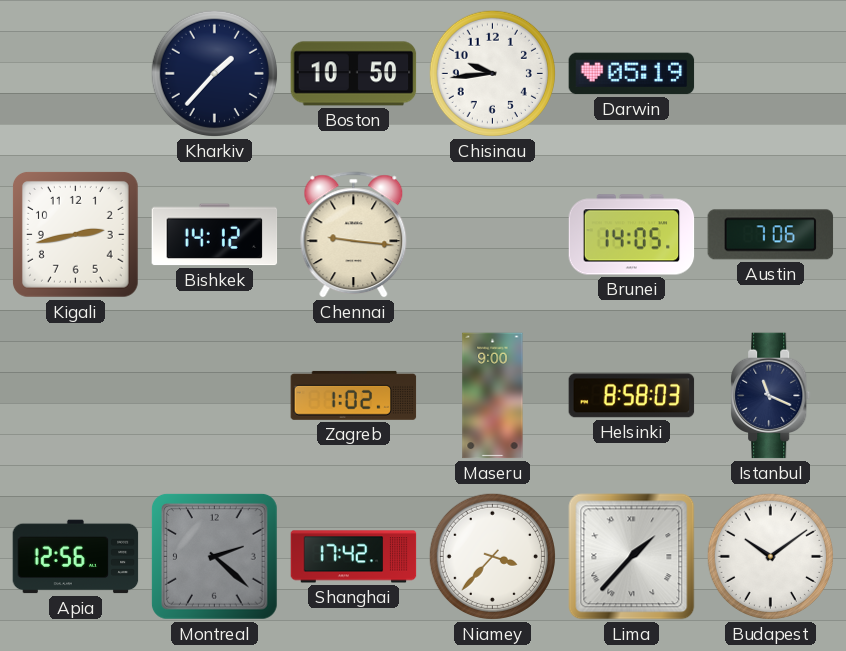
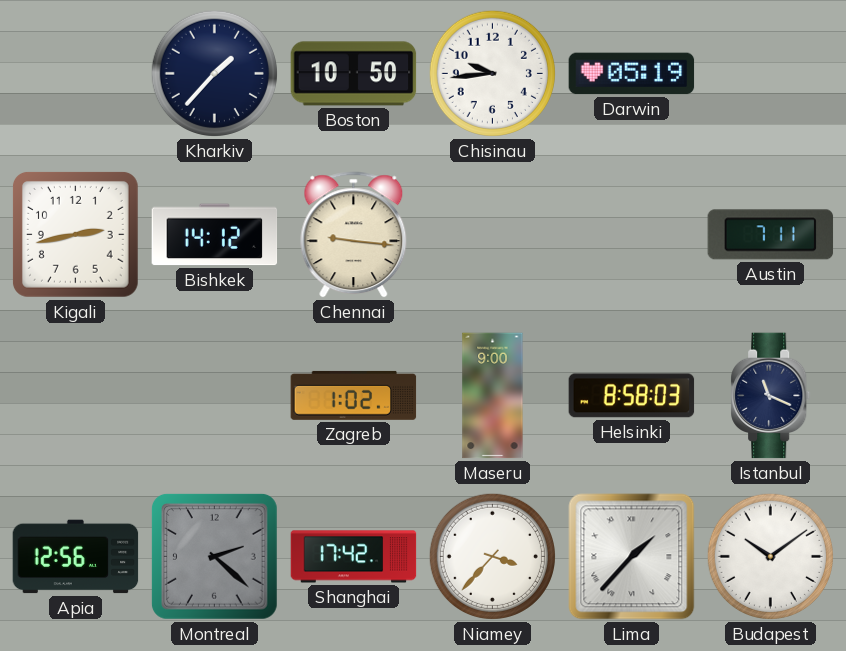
Brunei: 14:05 -> none
Austin: 7:06 -> 7:11
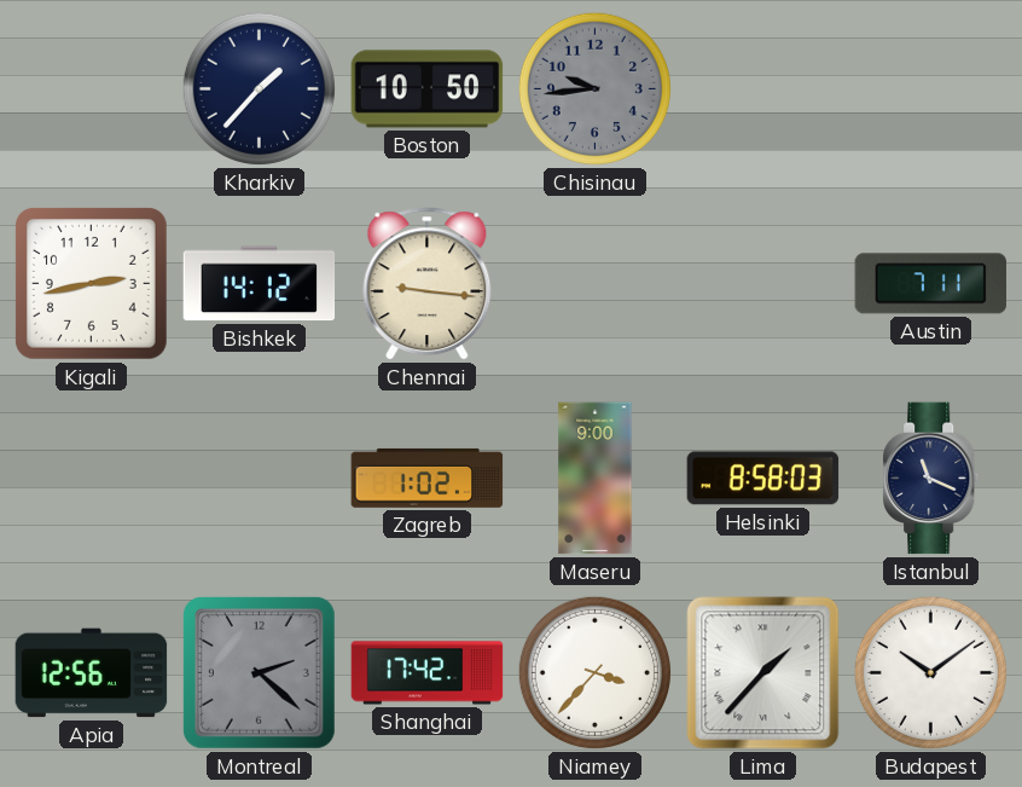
Chisinau dial: white -> grey
Darwin: 05:19 -> none
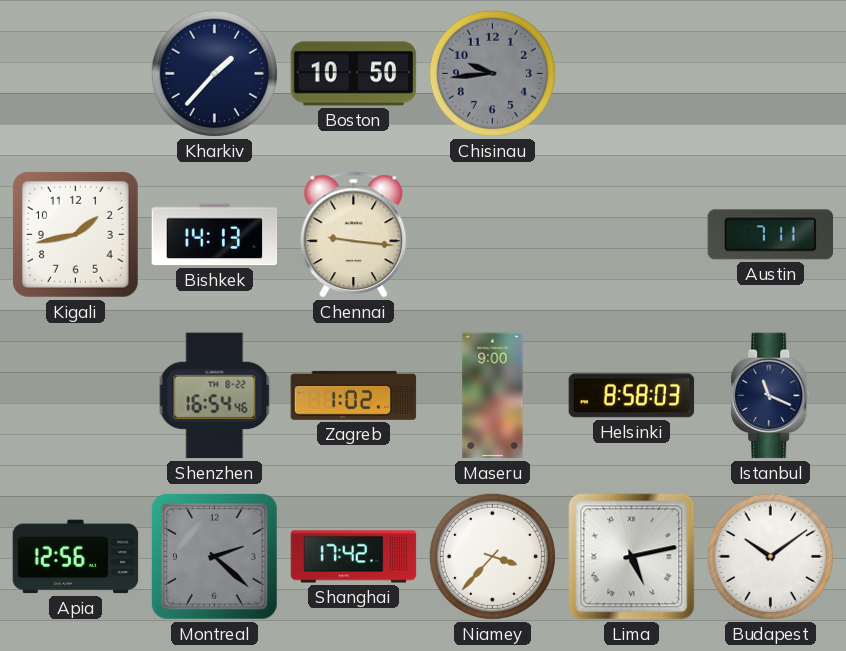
Kigali: 2:43 -> 1:43
Bishkek: 14:12 -> 14:13
Shenzhen: none -> 16:54
Lima: 1:37 -> 5:13
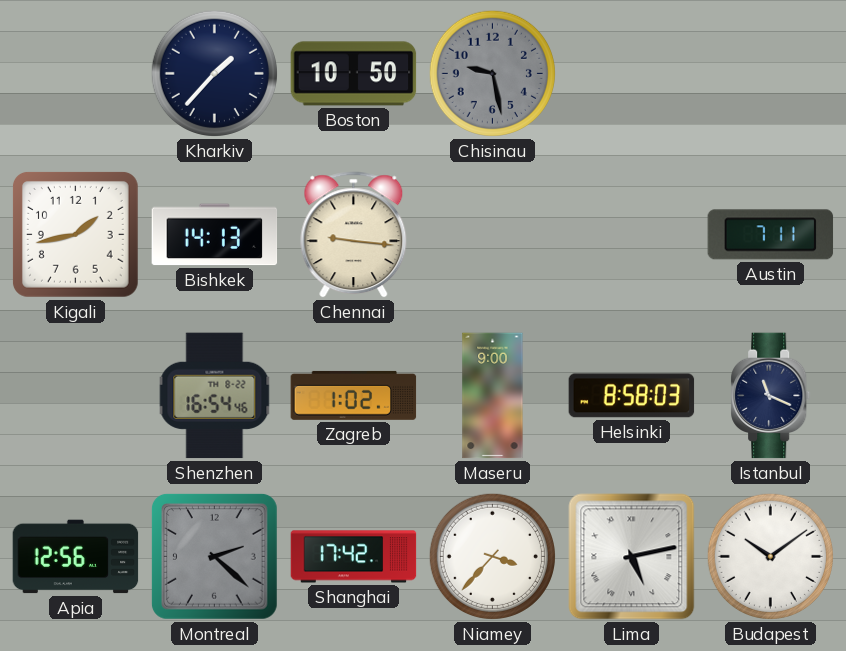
Chisinau: 9:44 -> 9:28
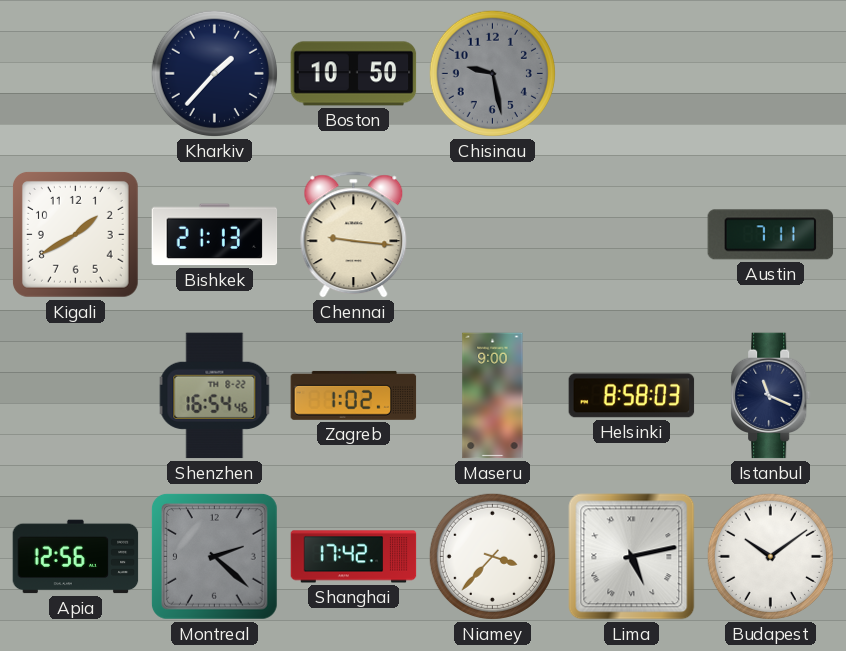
Kigali: 1:43 -> 1:40
Bishkek: 14:13 -> 21:13
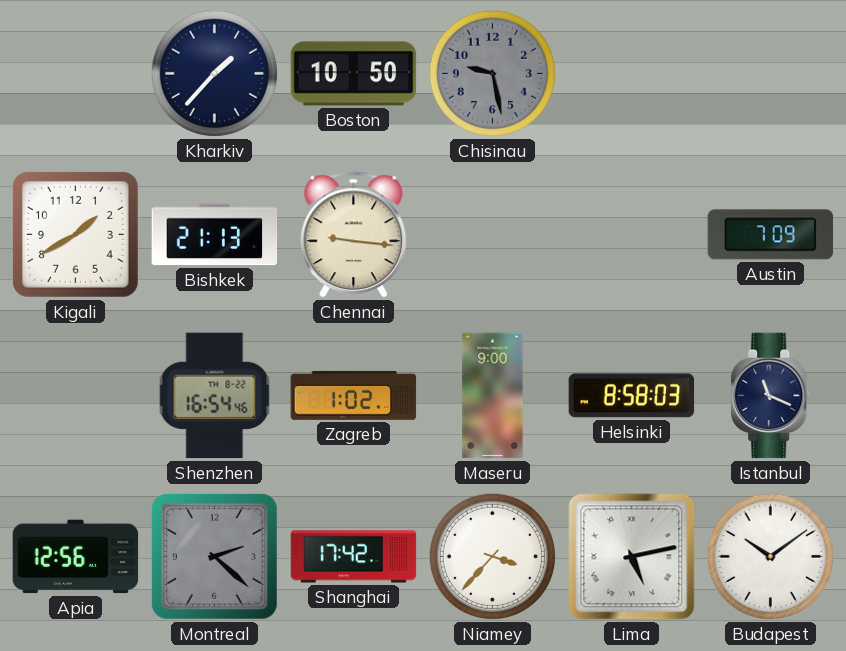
Austin: 7:11 -> 7:09
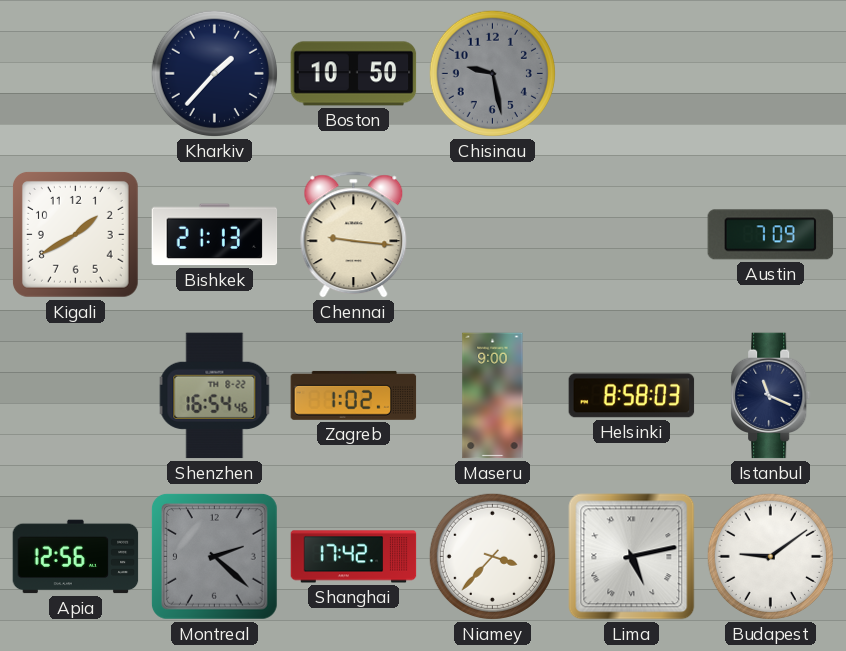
Budapest: 10:09 -> 9:09
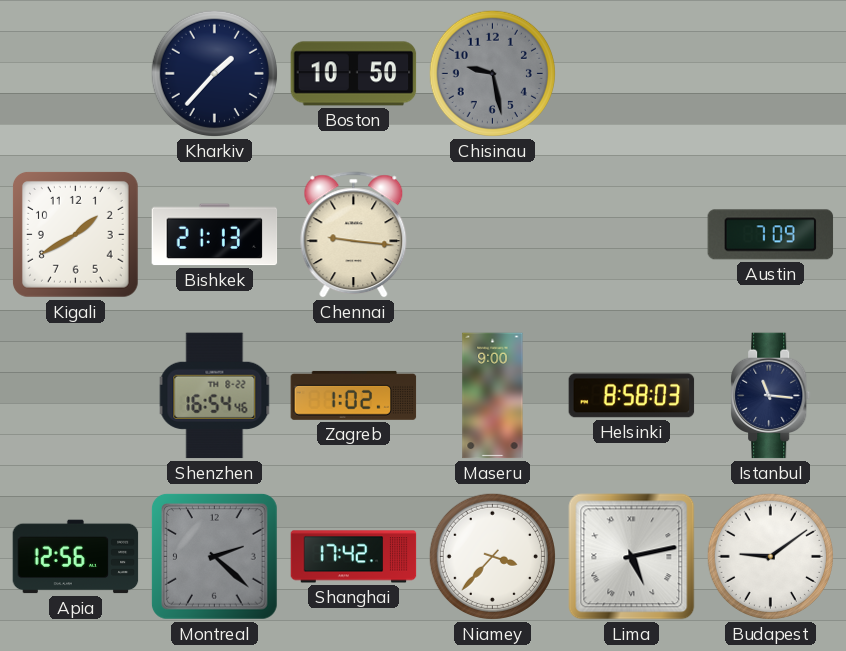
Istanbul: 11:19 -> 11:16
